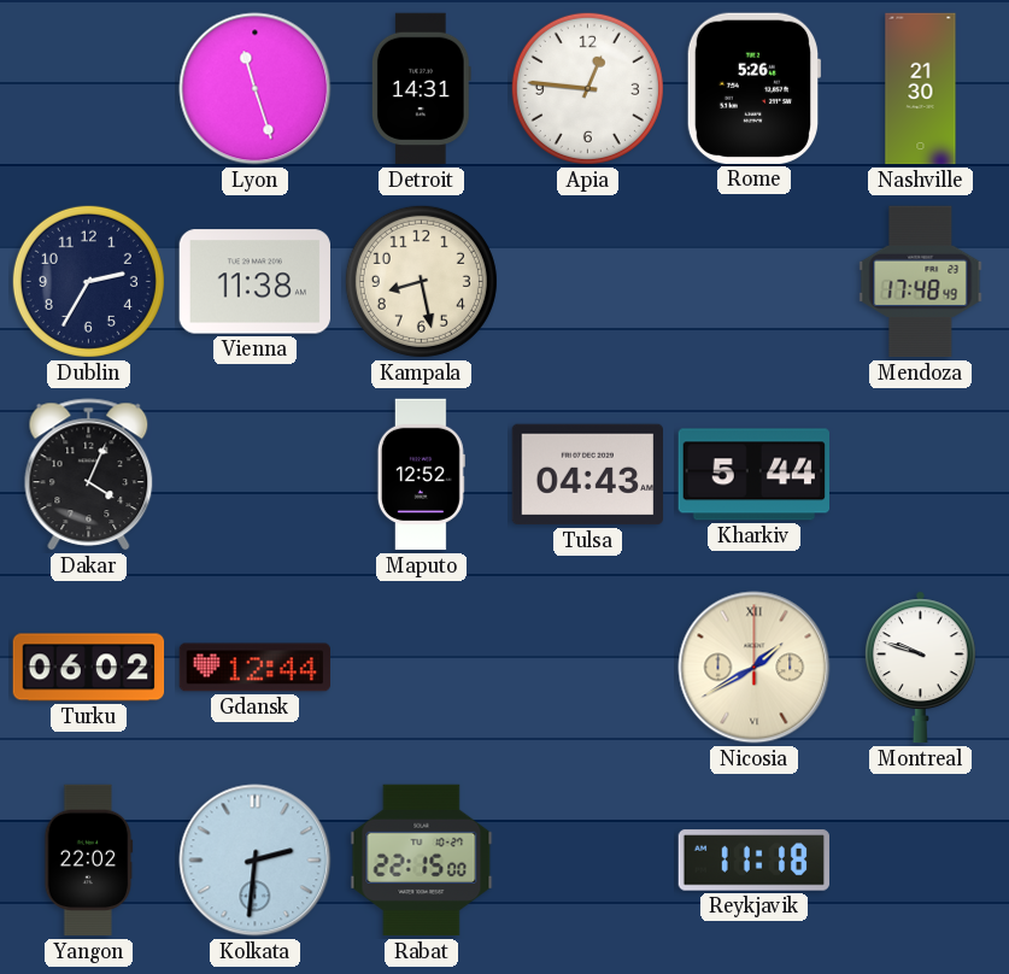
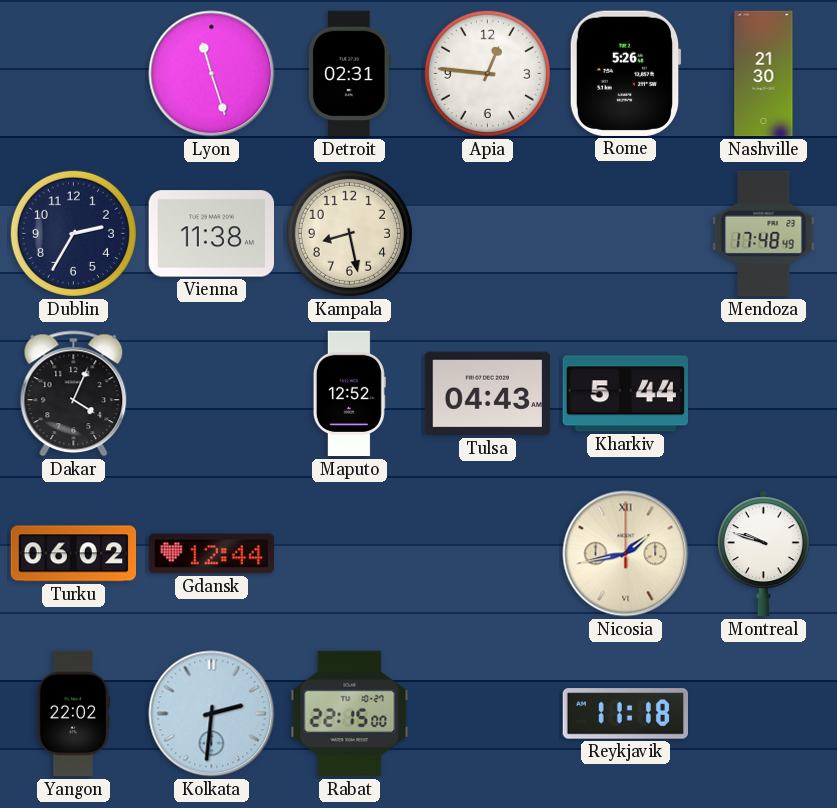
Detroit: 14:31 -> 02:31
Nicosia: 1:40 -> 1:43
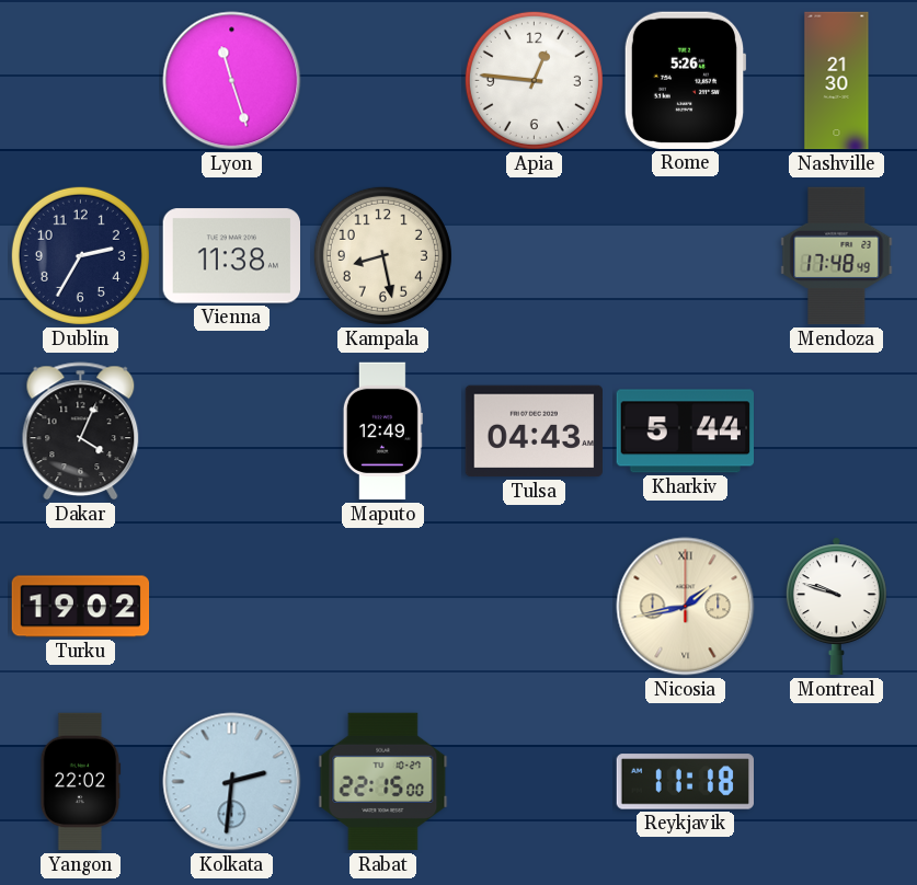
Detroit: 02:31 -> none
Maputo: 12:52 -> 12:49
Turku: 06:02 -> 19:02
Gdansk: 12:44 -> none
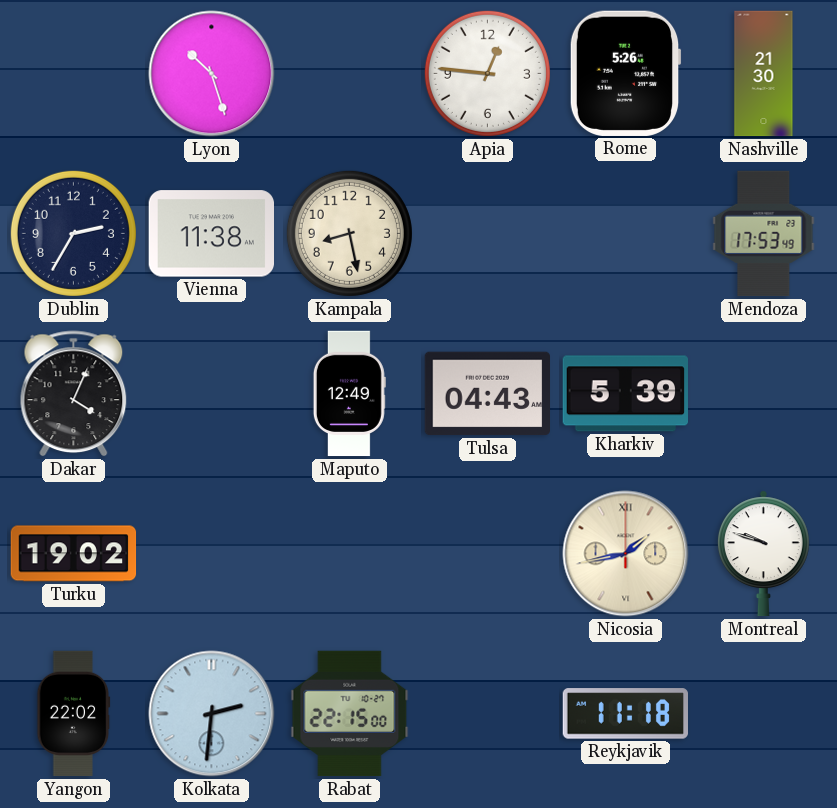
Lyon: 11:27 -> 10:27
Mendoza: 17:48 -> 17:53
Kharkiv: 5:44 -> 5:39
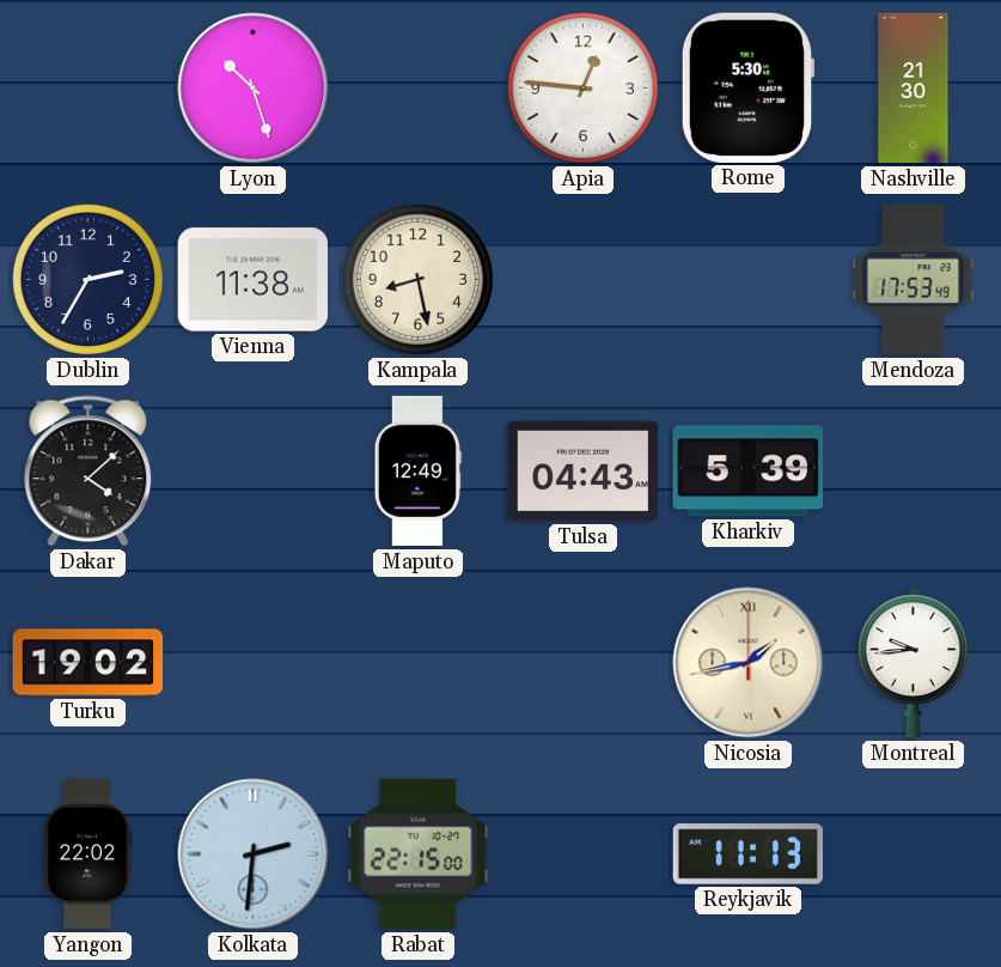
Rome: 5:26 -> 5:30
Dakar: 4:04 -> 4:08
Montreal: 9:48 -> 9:44
Reykjavik: 11:18 -> 11:13
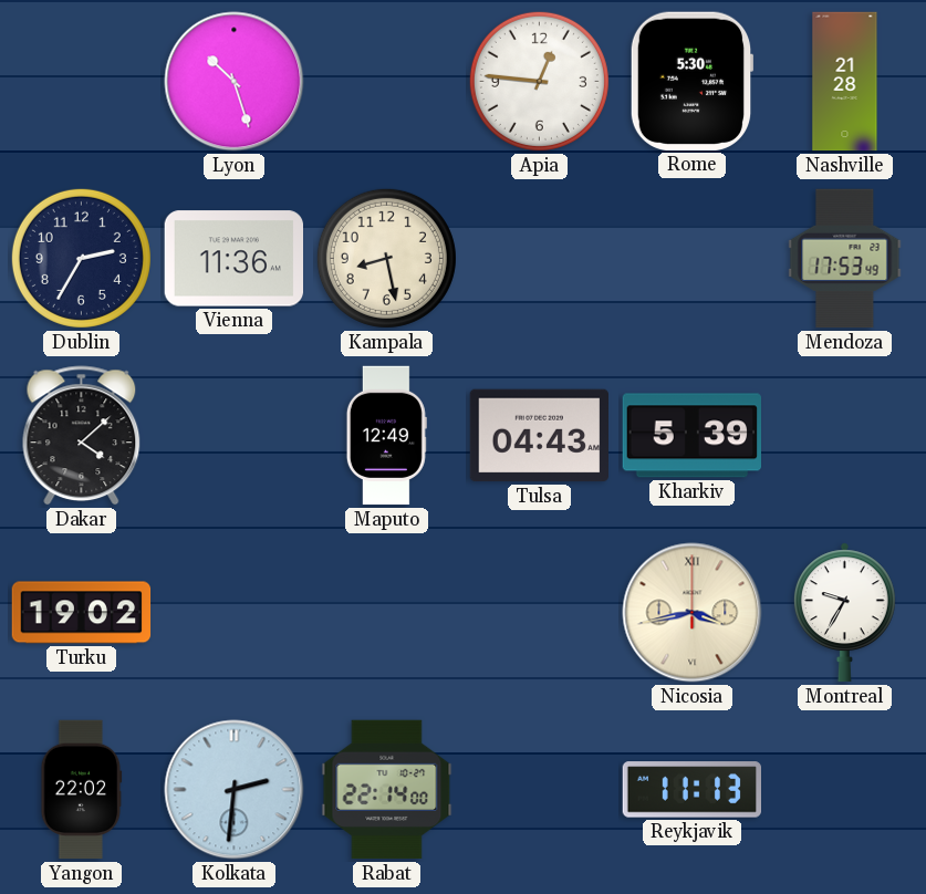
Nashville: 21:30 -> 21:28
Vienna: 11:38 -> 11:36
Nicosia: 1:43 -> 3:43
Montreal: 9:44 -> 9:35
Rabat: 22:15 -> 22:14
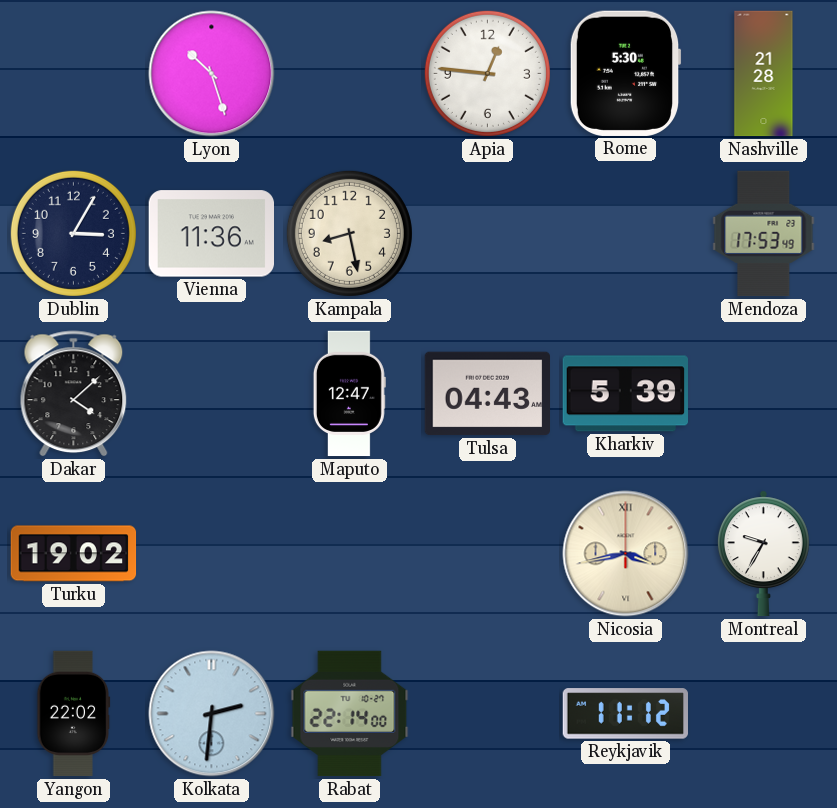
Dublin: 2:35 -> 3:05
Maputo: 12:49 -> 12:47
Reykjavik: 11:13 -> 11:12
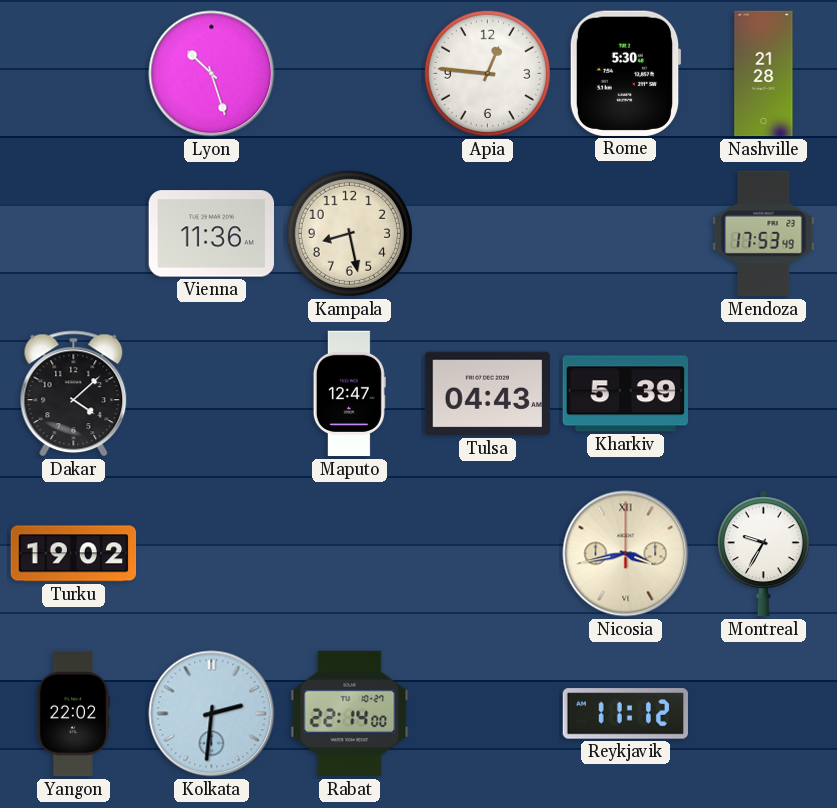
Dublin: 3:05 -> none
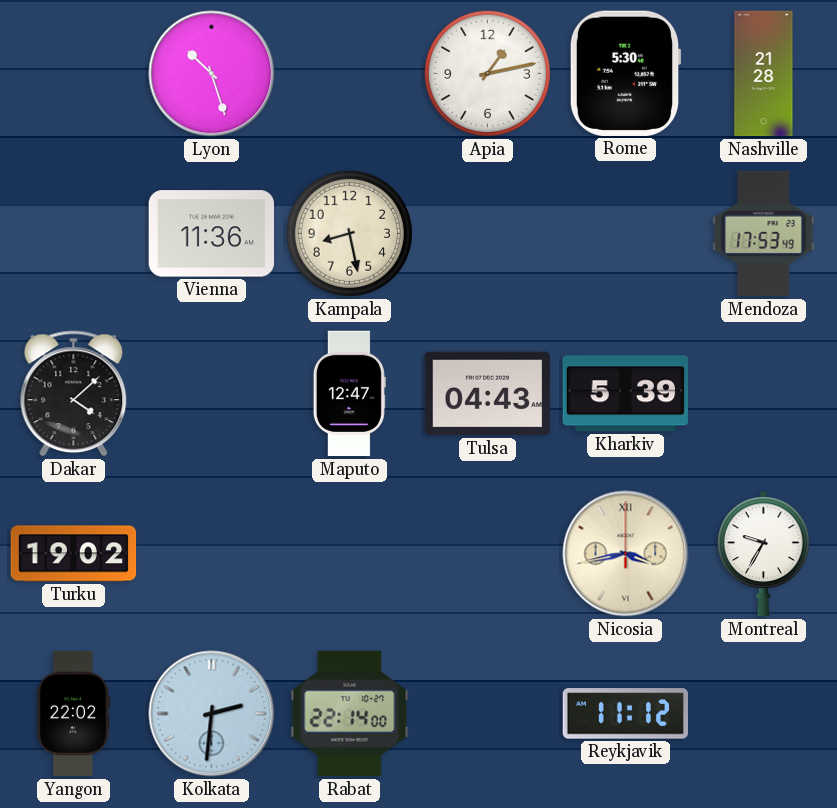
Apia: 12:46 -> 1:13
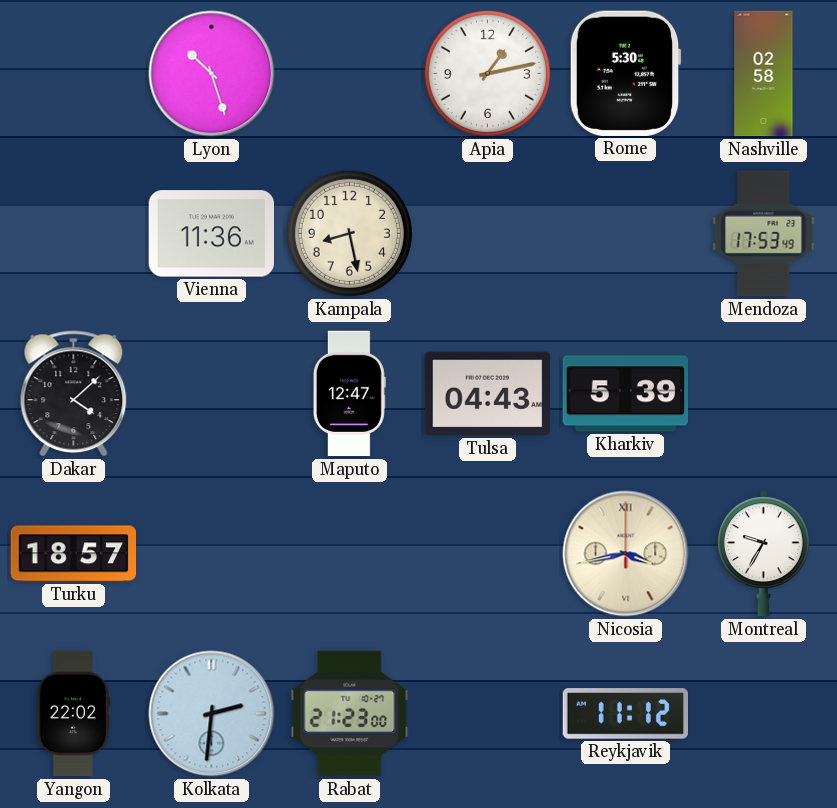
Nashville: 21:28 -> 02:58
Turku: 19:02 -> 18:57
Rabat: 22:14 -> 21:23
